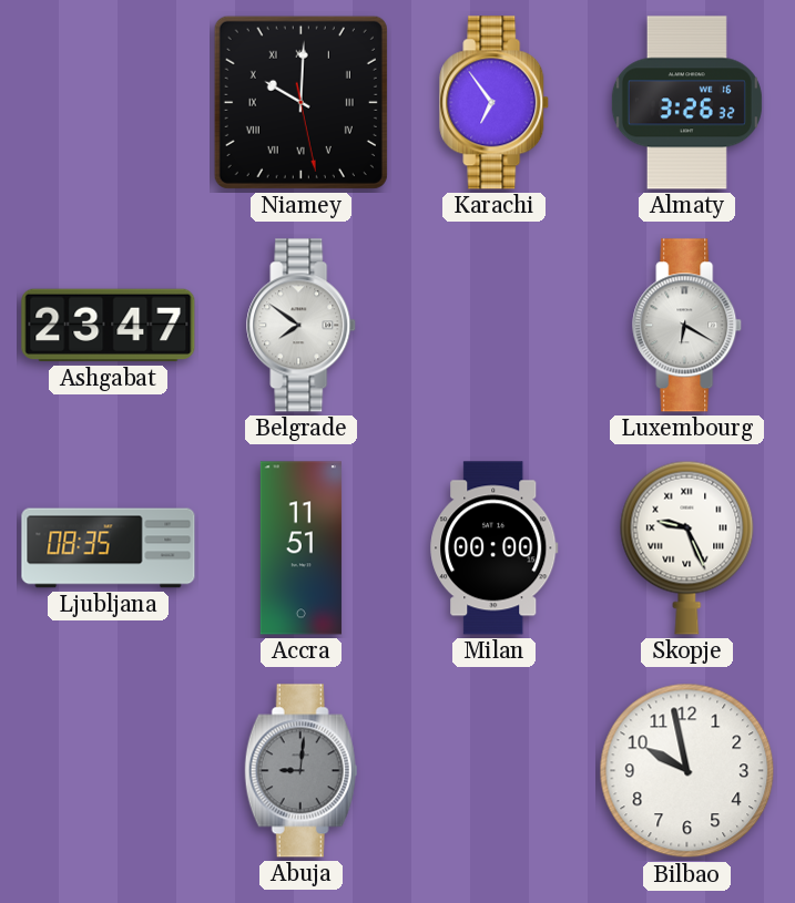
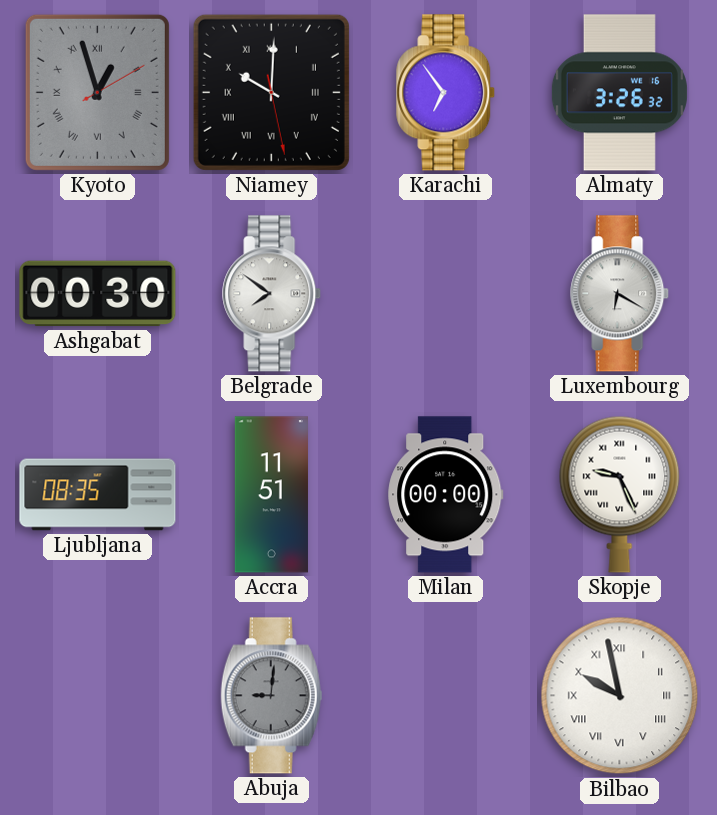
Kyoto: none -> 12:57
Ashgabat: 23:47 -> 00:30
Bilbao numerals: Arabic -> Roman
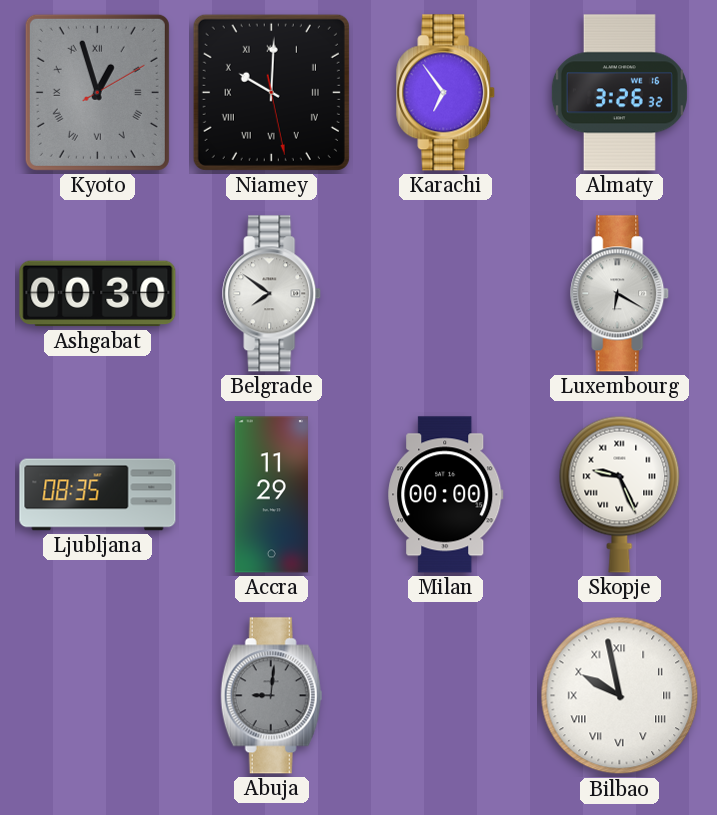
Accra: 11:51 -> 11:29
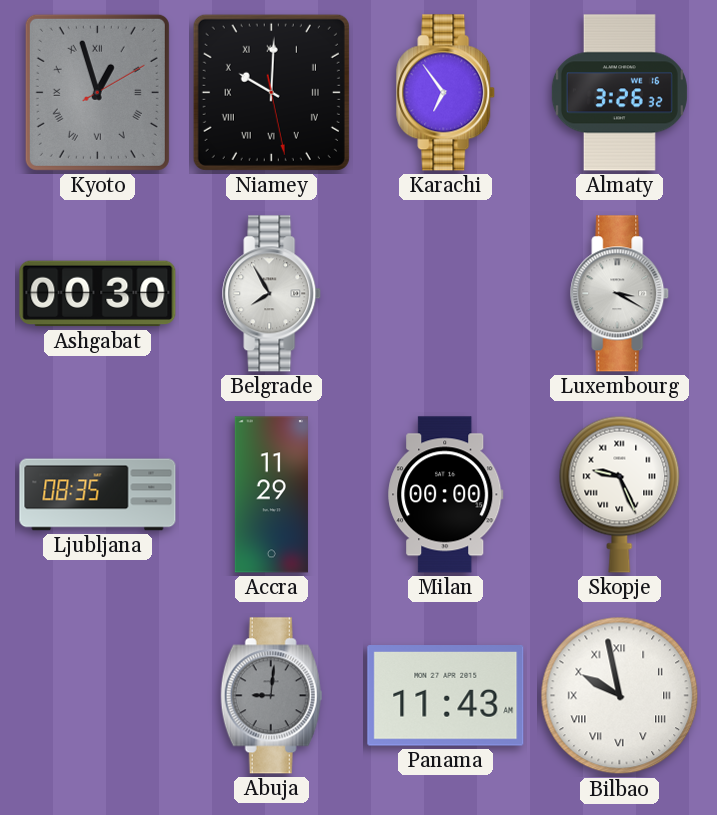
Belgrade: 7:51 -> 7:55
Luxembourg: 6:20 -> 3:20
Panama: none -> 11:43
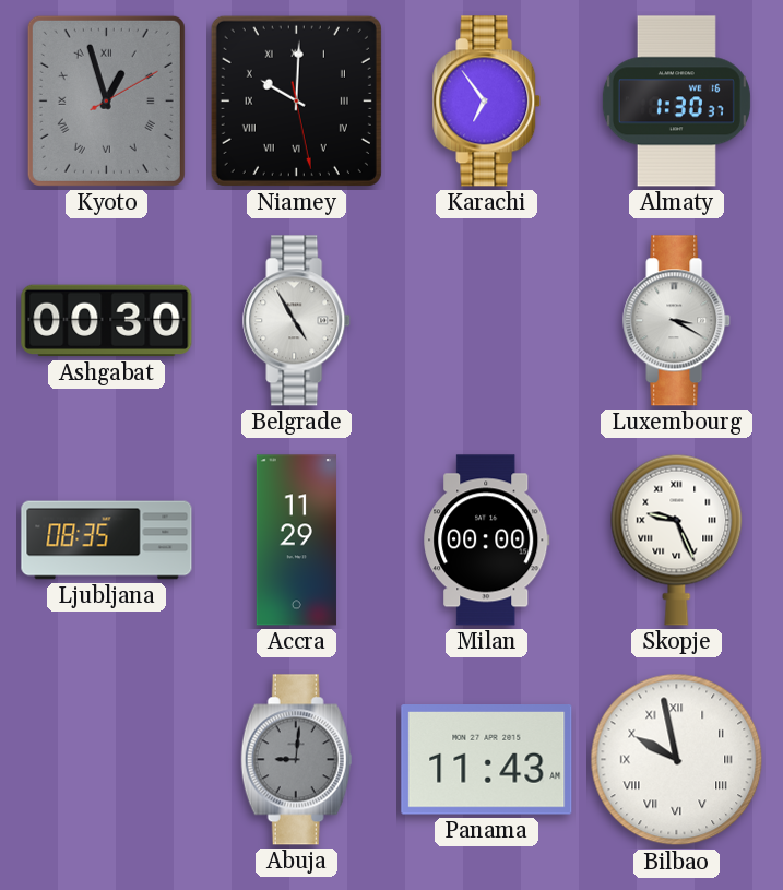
Almaty: 3:26 -> 1:30
Belgrade: 7:55 -> 4:55
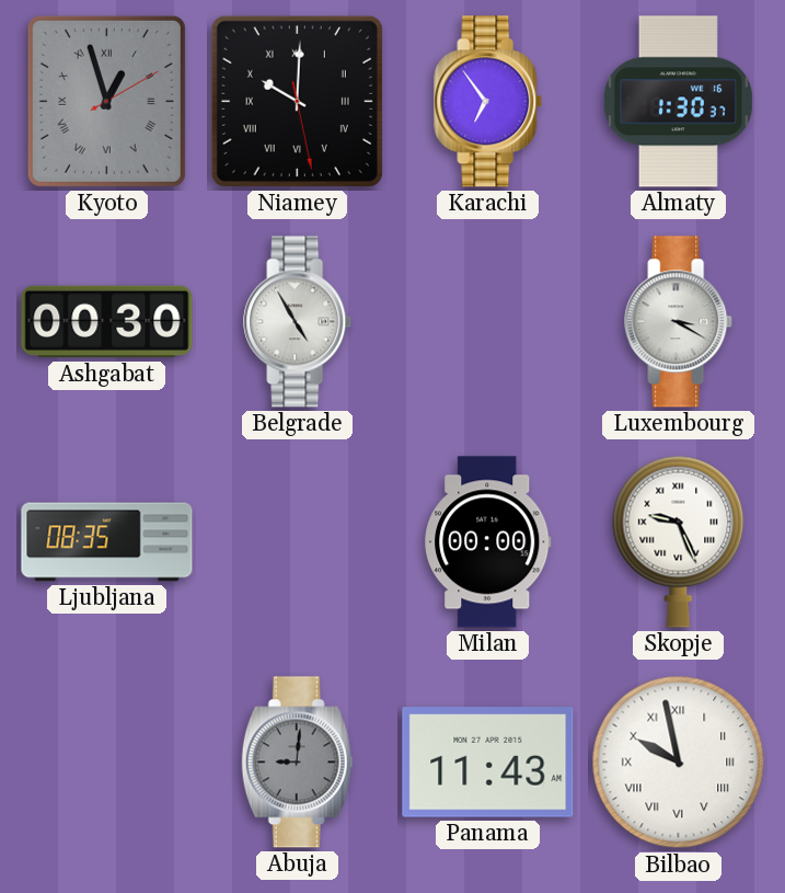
Accra: 11:29 -> none
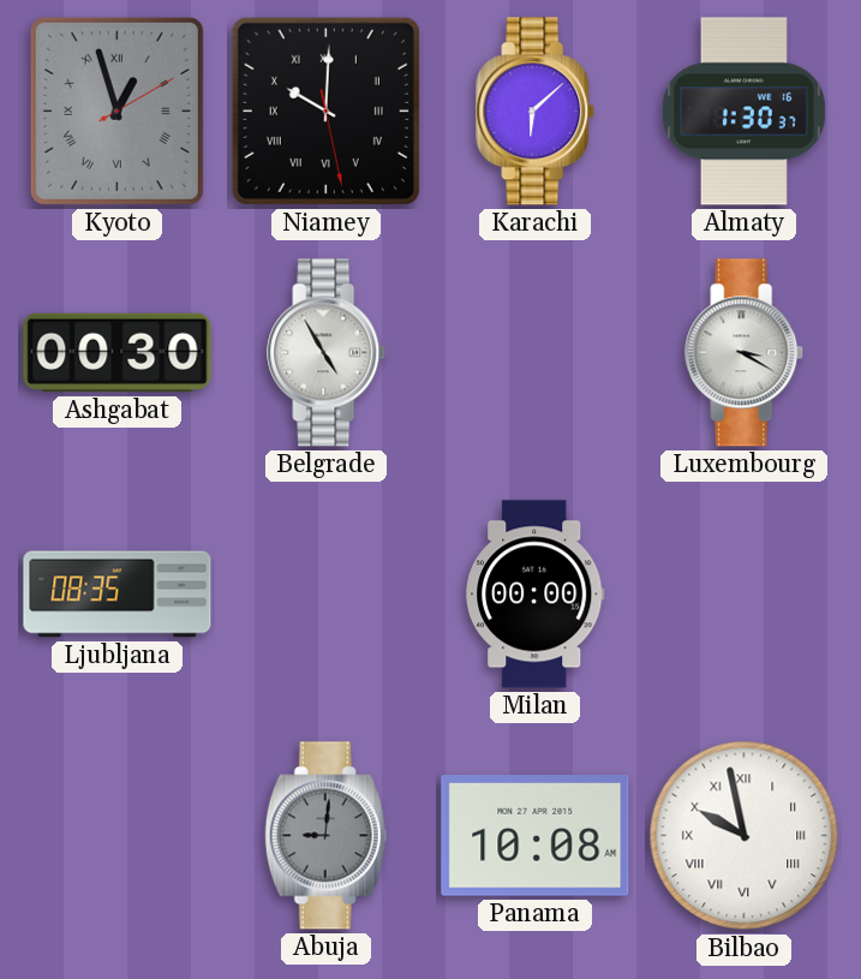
Karachi: 6:54 -> 6:08
Skopje: 9:26 -> none
Panama: 11:43 -> 10:08
